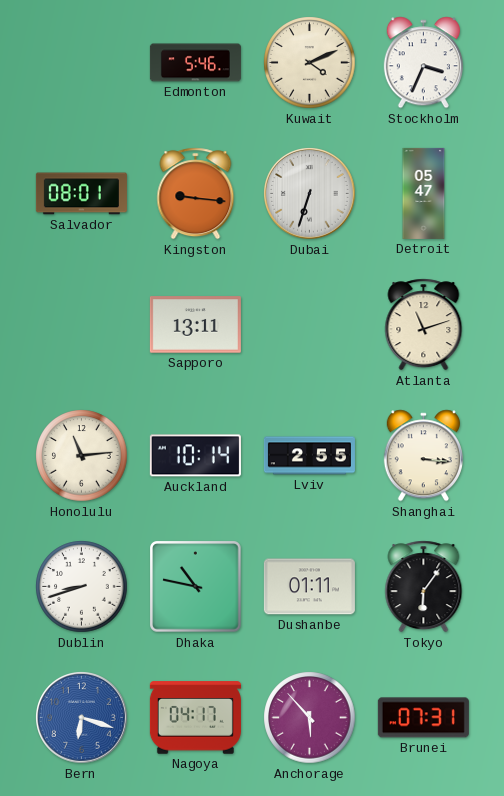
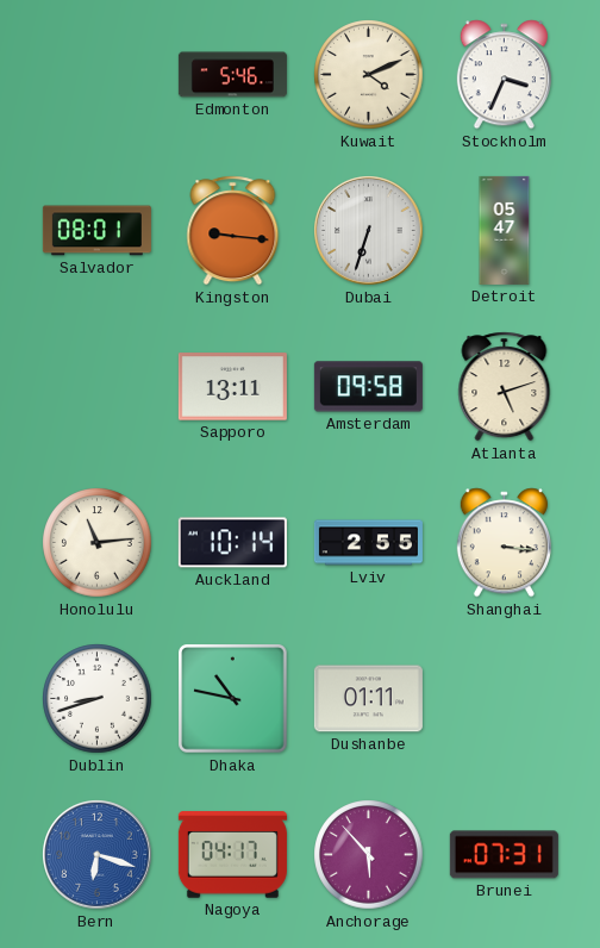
Amsterdam: none -> 09:58
Atlanta: 11:12 -> 5:12
Tokyo: 6:06 -> none
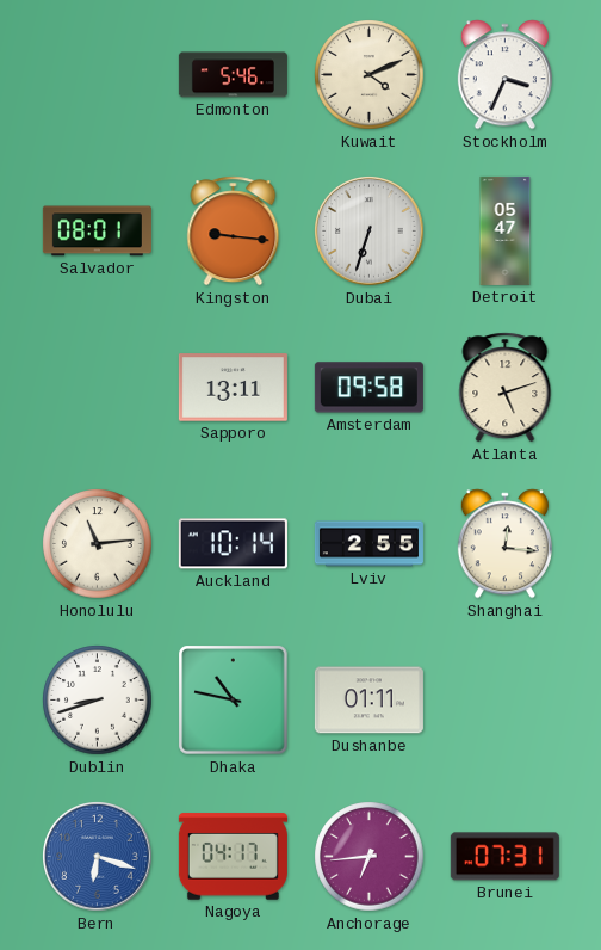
Shanghai: 3:16 -> 12:16
Anchorage: 5:53 -> 6:44
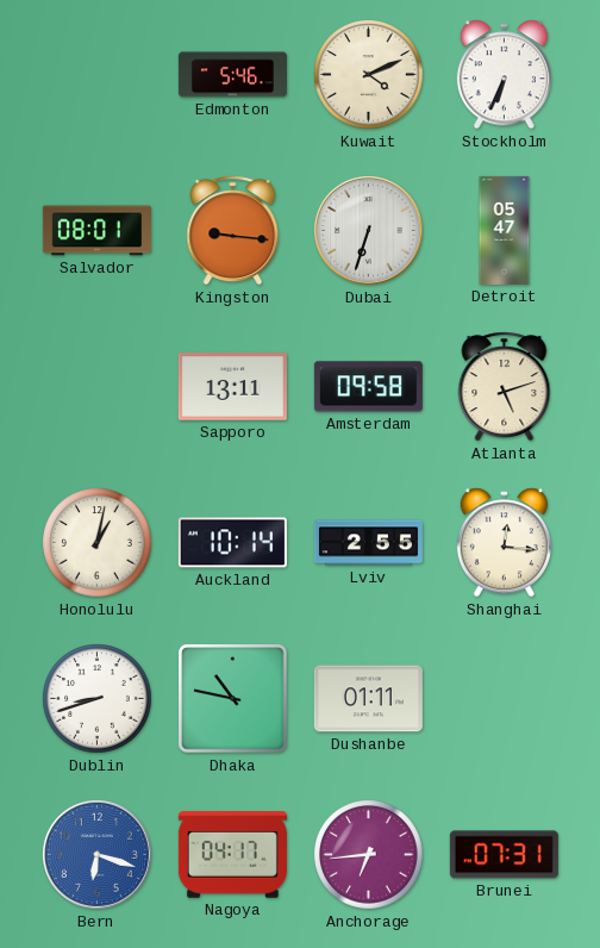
Stockholm: 3:34 -> 6:34
Honolulu: 11:14 -> 1:02
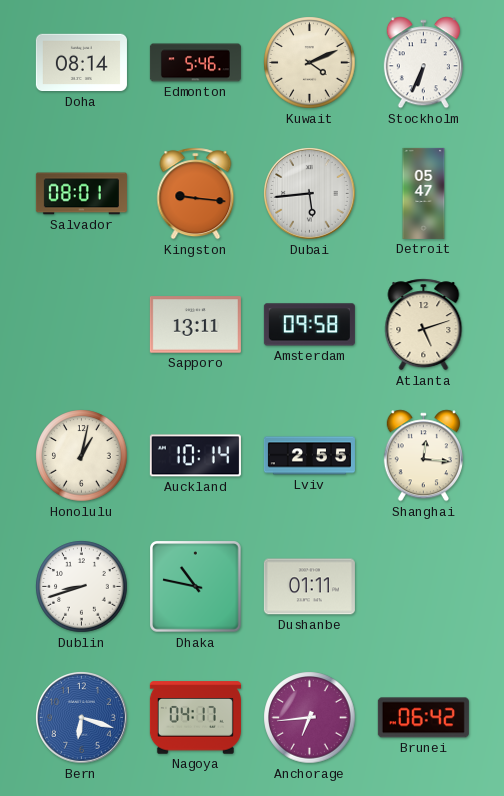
Doha: none -> 08:14
Dubai: 6:33 -> 5:44
Brunei: 07:31 -> 06:42
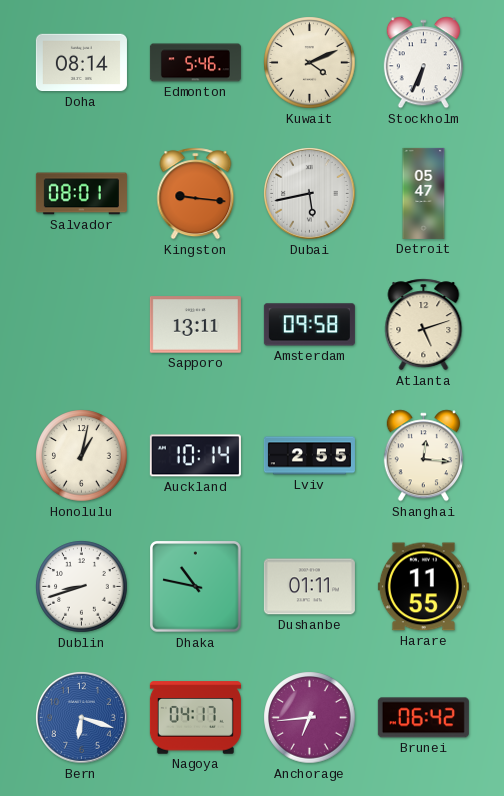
Dubai: 5:44 -> 5:43
Harare: none -> 11:55
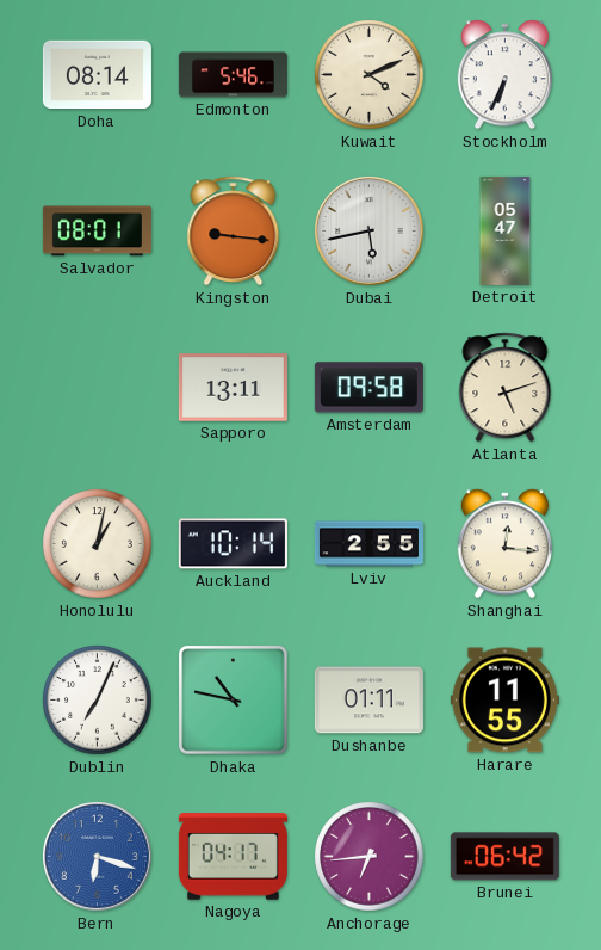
Dublin: 8:42 -> 7:04
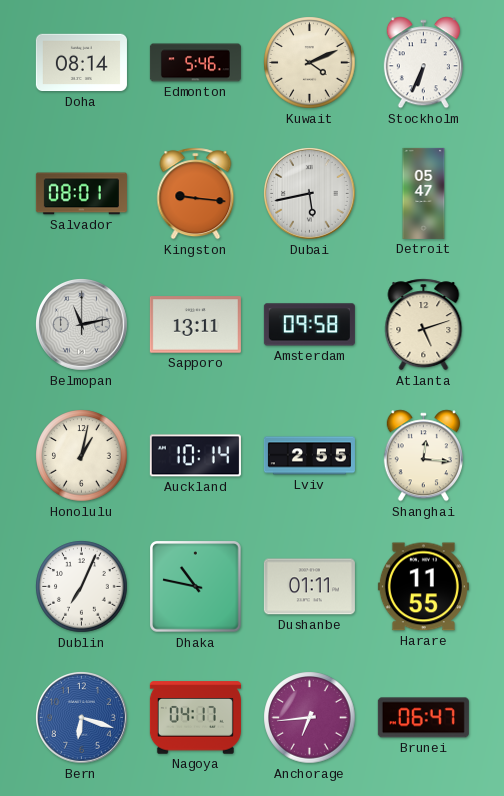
Belmopan: none -> 11:13
Brunei: 06:42 -> 06:47
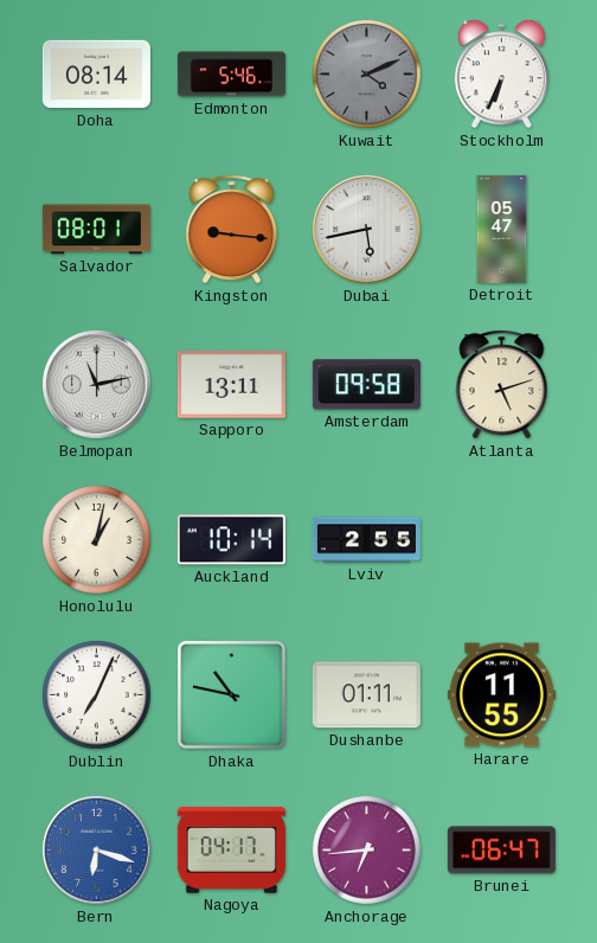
Kuwait dial: cream -> grey
Shanghai: 12:16 -> none
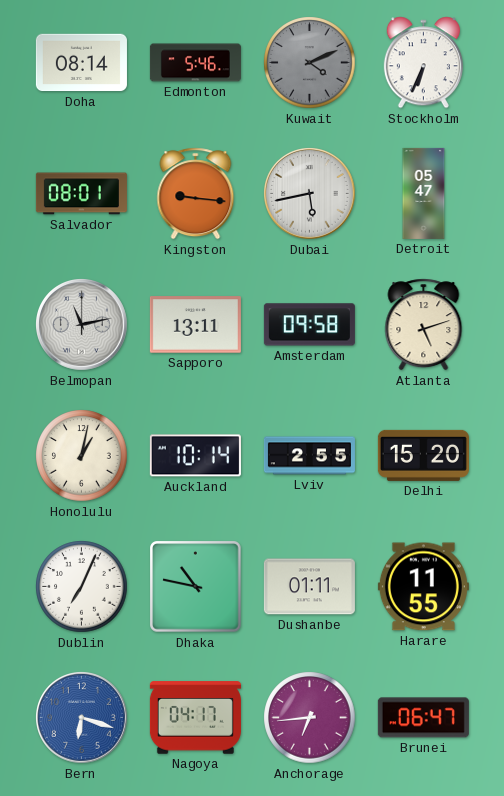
Delhi: none -> 15:20
